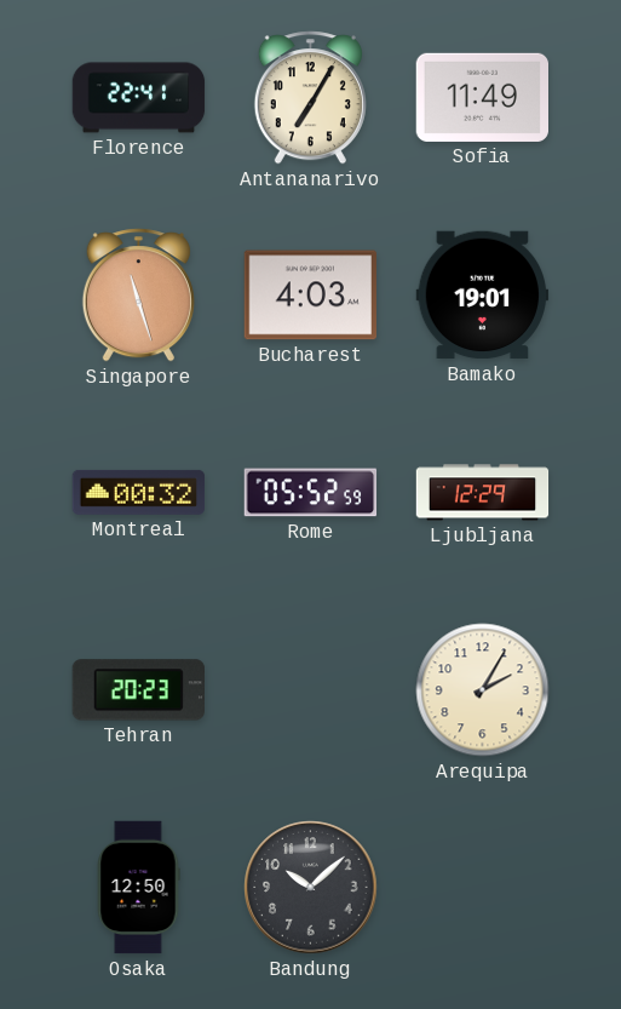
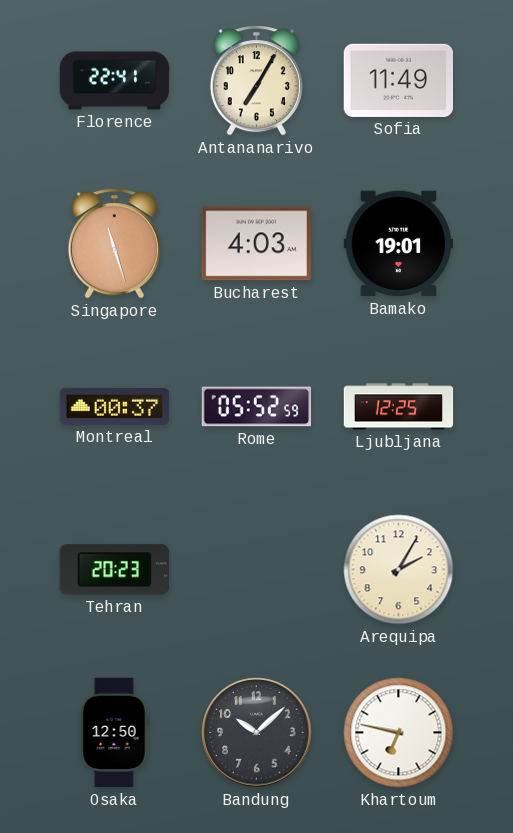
Montreal: 00:32 -> 00:37
Ljubljana: 12:29 -> 12:25
Khartoum: none -> 6:47
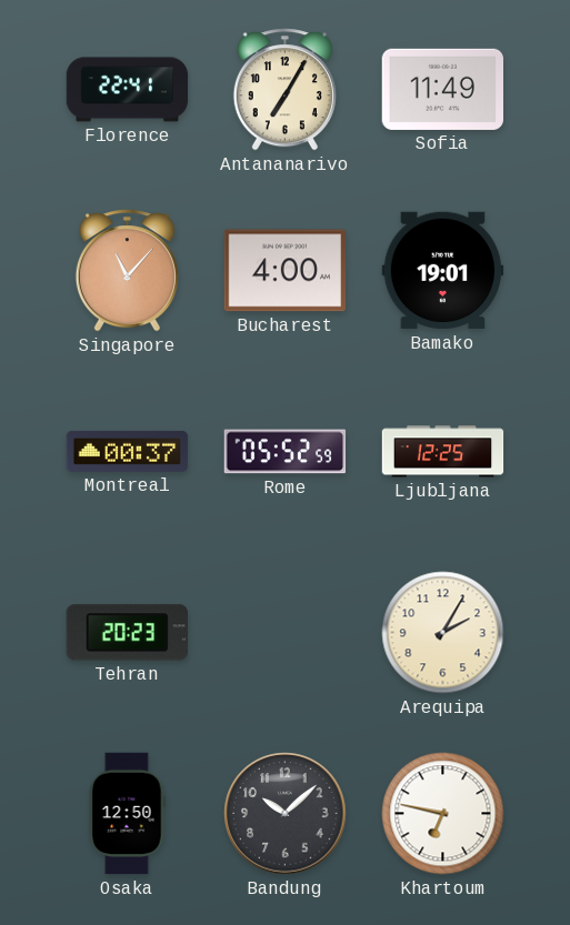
Singapore: 11:27 -> 11:07
Bucharest: 4:03 -> 4:00
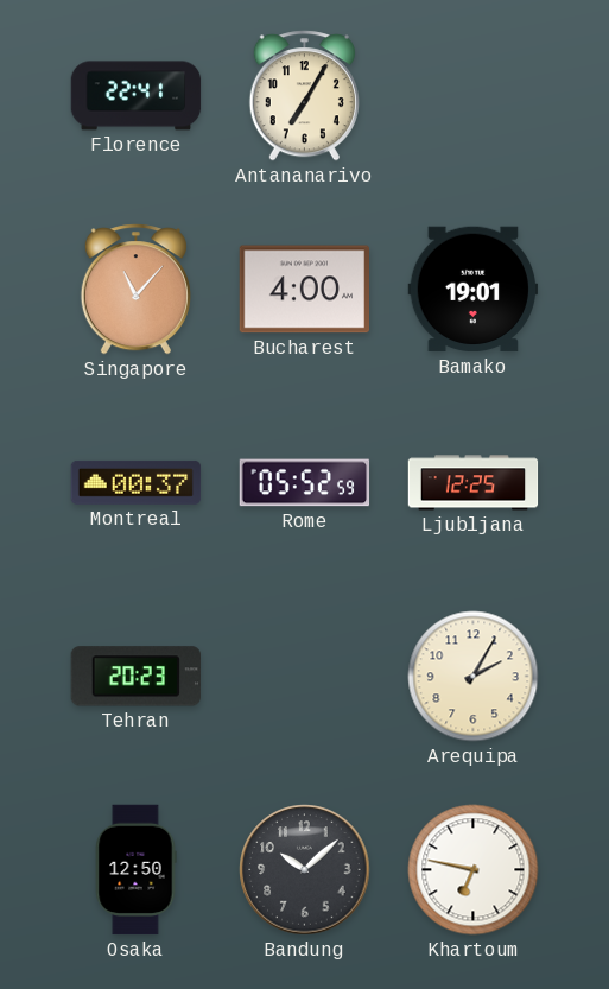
Sofia: 11:49 -> none
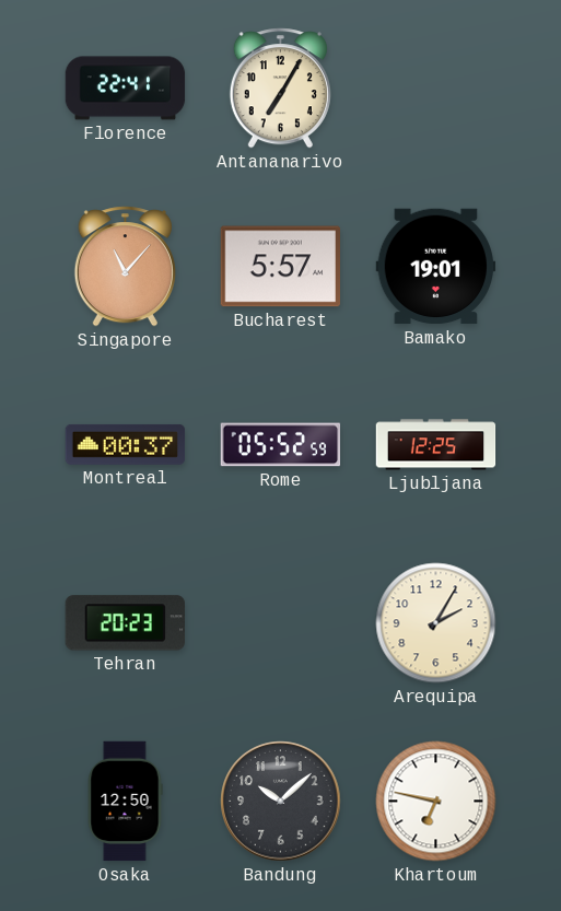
Bucharest: 4:00 -> 5:57
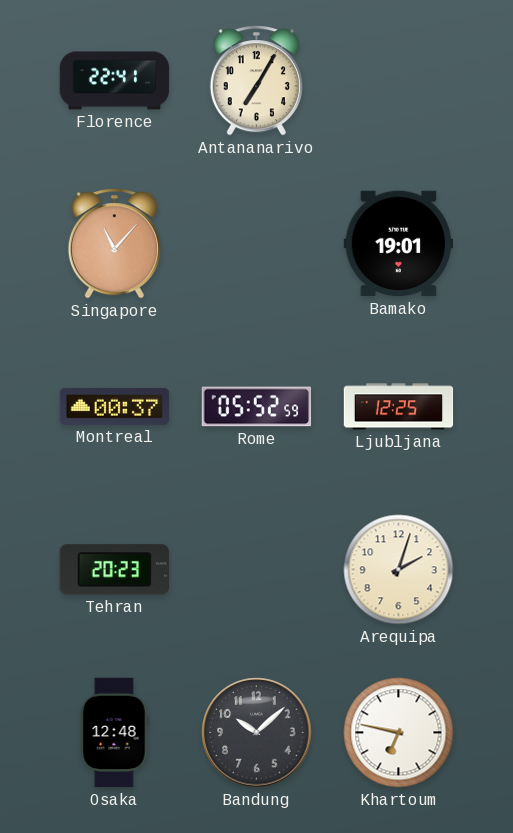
Bucharest: 5:57 -> none
Arequipa: 2:05 -> 2:03
Osaka: 12:50 -> 12:48
